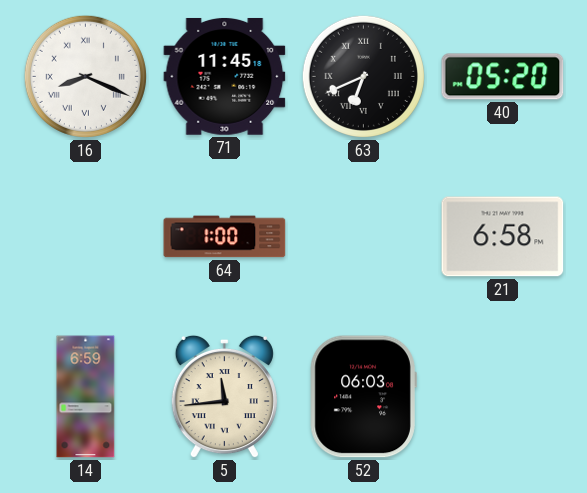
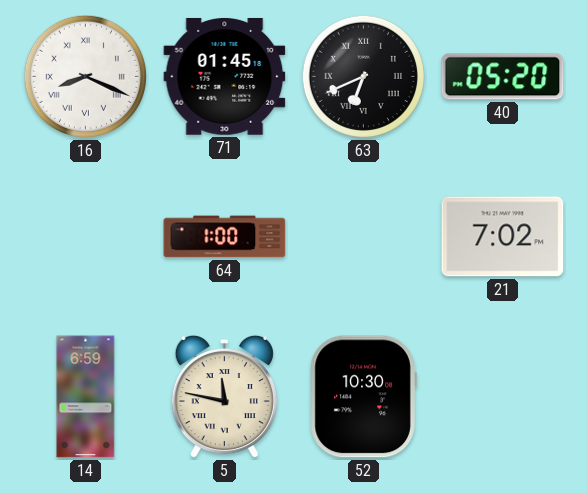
71: 11:45 -> 01:45
21: 6:58 -> 7:02
5: 11:44 -> 11:47
52: 06:03 -> 10:30
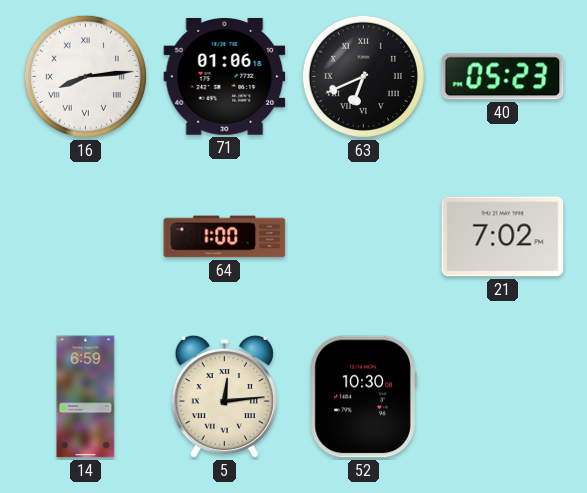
16: 8:19 -> 8:14
71: 01:45 -> 01:06
40: 05:20 -> 05:23
5: 11:47 -> 12:14
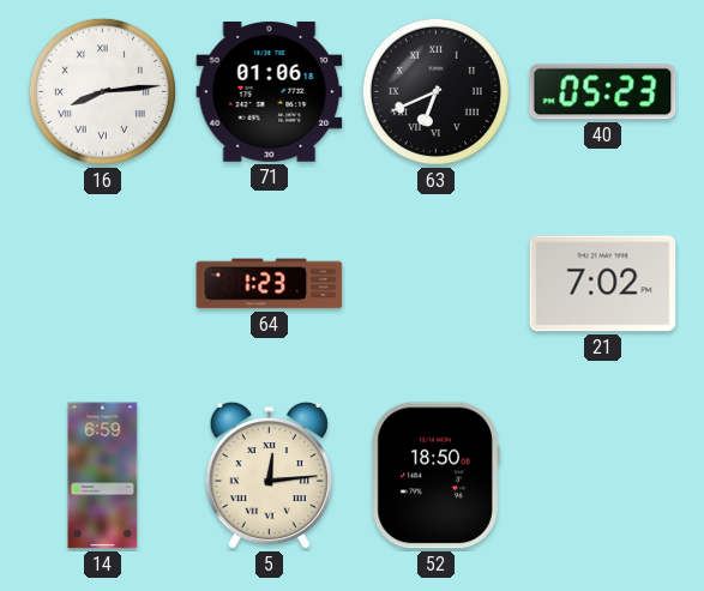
64: 1:00 -> 1:23
52: 10:30 -> 18:50
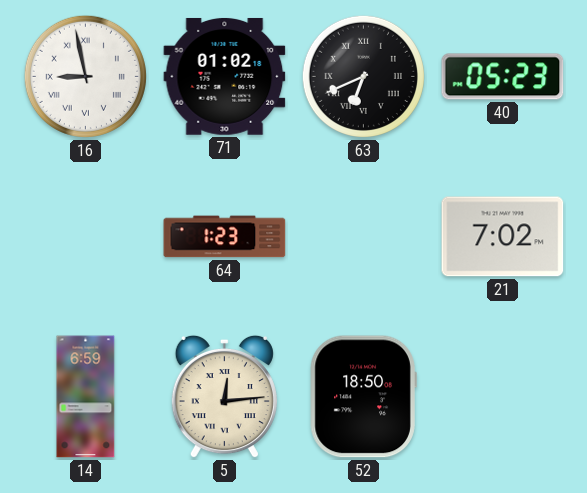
16: 8:14 -> 8:58
71: 01:06 -> 01:02
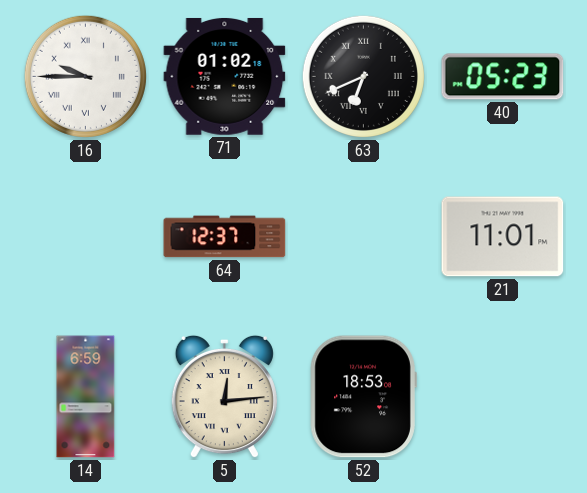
16: 8:58 -> 9:45
64: 1:23 -> 12:37
21: 7:02 -> 11:01
52: 18:50 -> 18:53
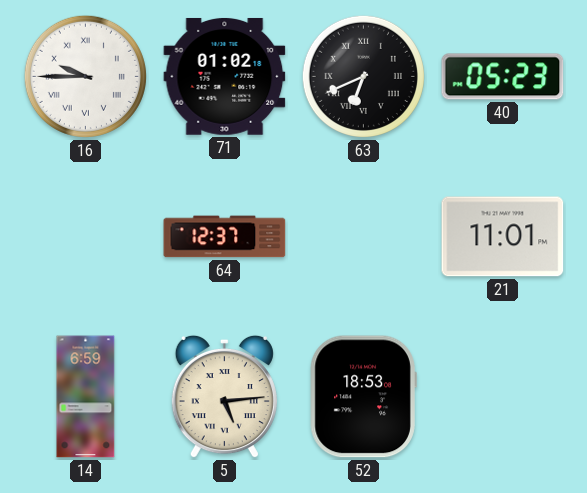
5: 12:14 -> 5:14
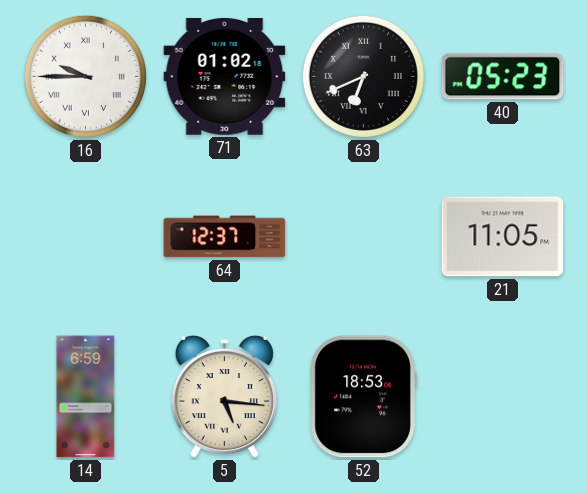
21: 11:01 -> 11:05
5: 5:14 -> 5:16
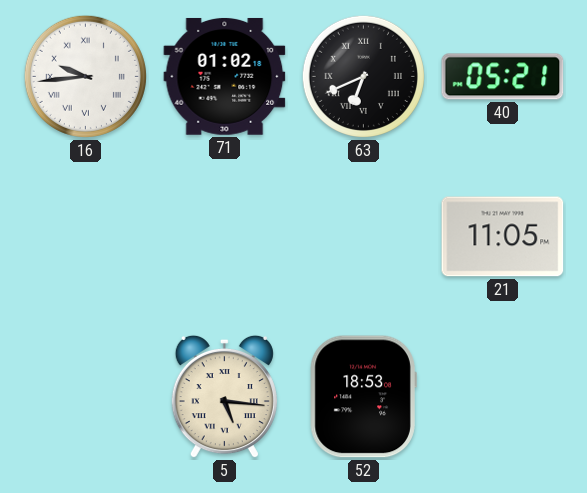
16: 9:45 -> 9:44
40: 05:23 -> 05:21
64: 12:37 -> none
14: 6:59 -> none
